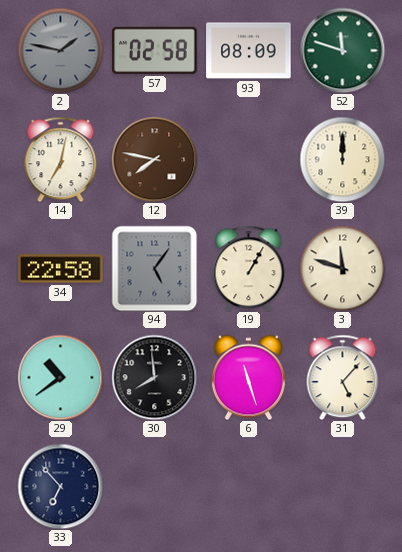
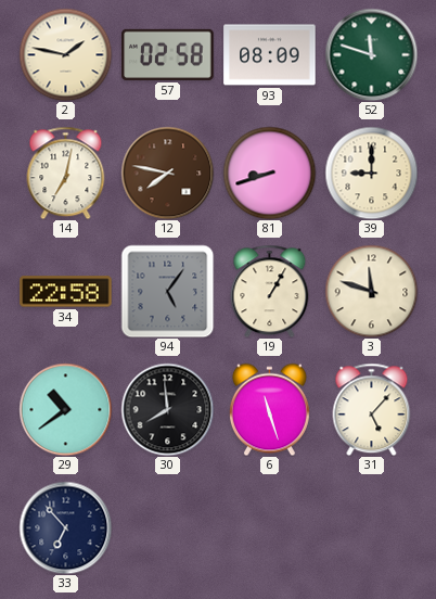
2 dial: grey -> cream
81: none -> 8:42
39: 12:00 -> 9:00
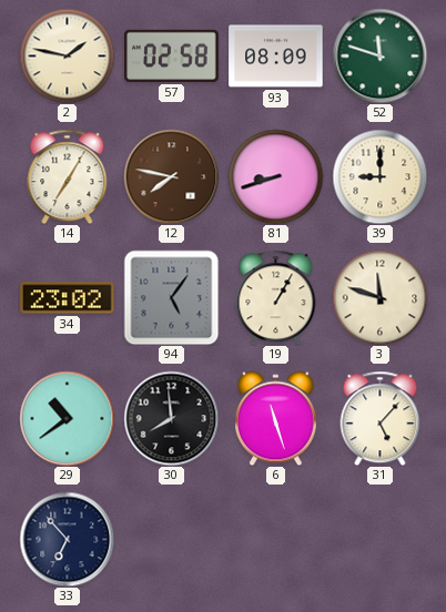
14: 7:02 -> 7:05
34: 22:58 -> 23:02
